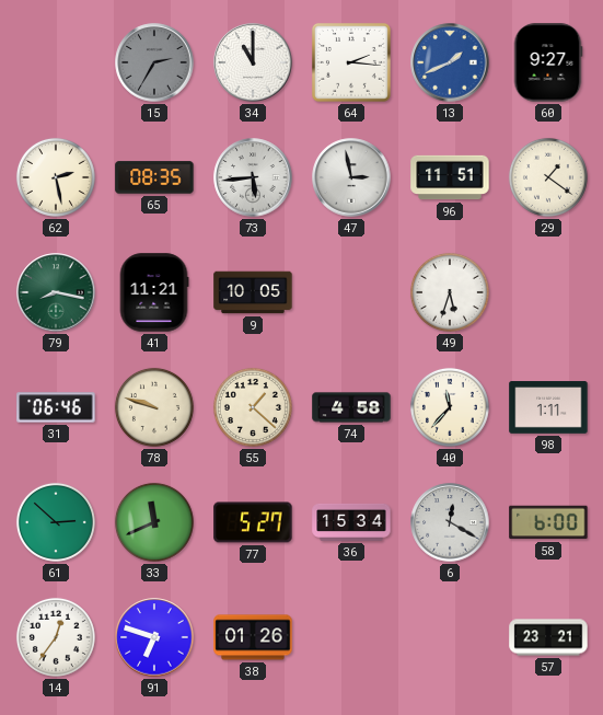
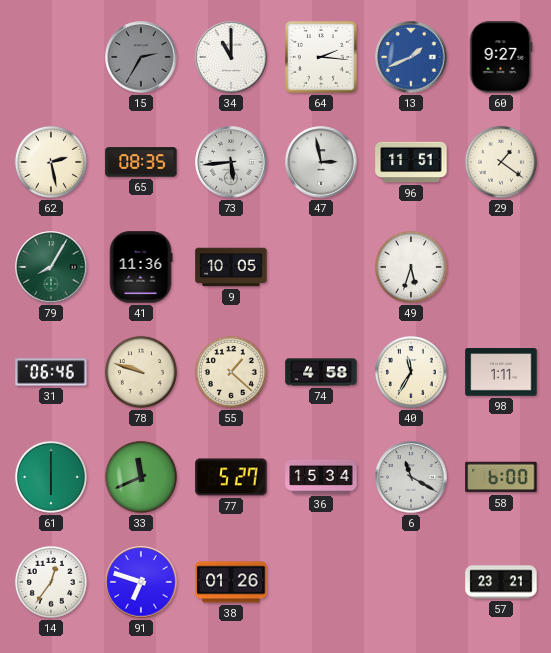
79: 8:17 -> 8:05
41: 11:21 -> 11:36
40: 11:37 -> 11:35
61: 2:52 -> 6:00
6: 12:20 -> 11:20
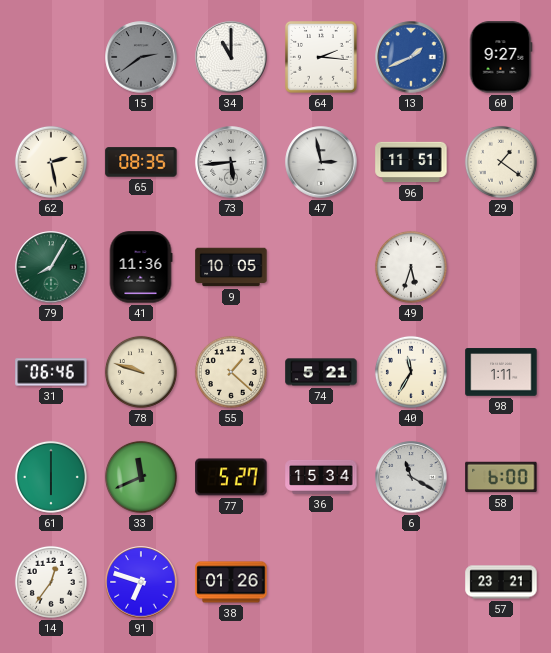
15: 2:35 -> 2:39
74: 4:58 -> 5:21
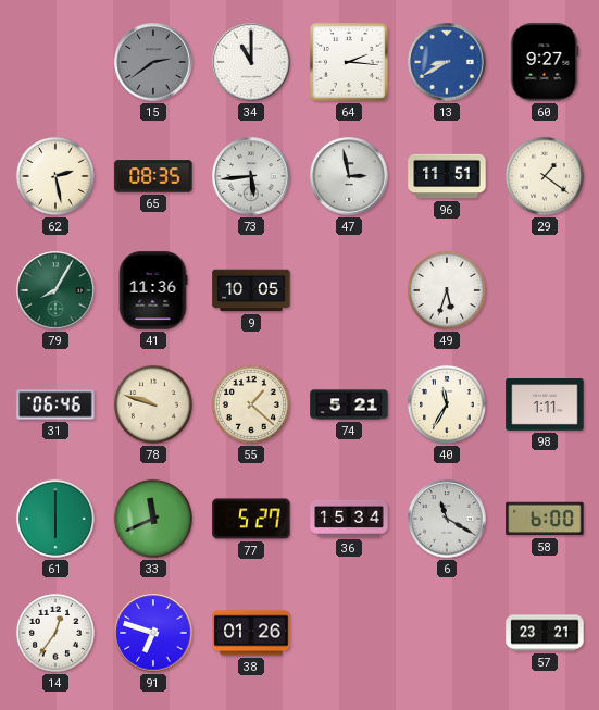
13: 1:41 -> 8:40
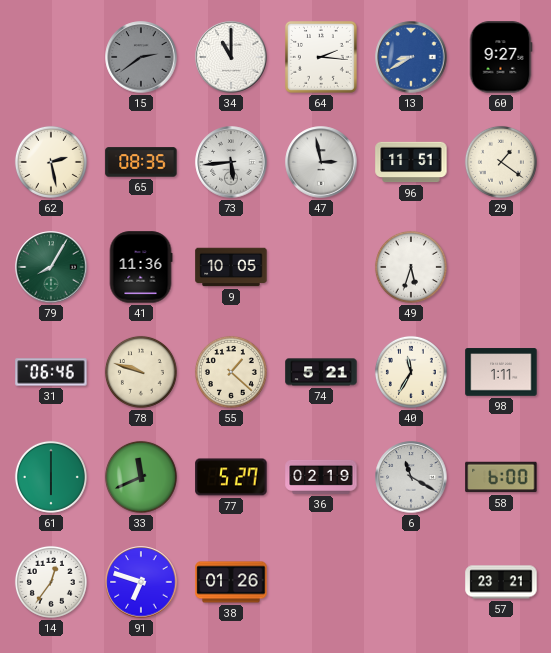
36: 15:34 -> 02:19
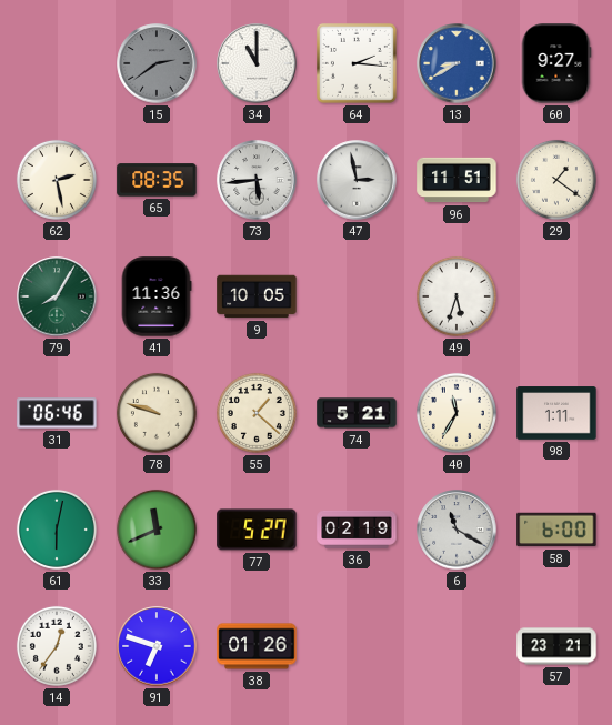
61: 6:00 -> 6:02
